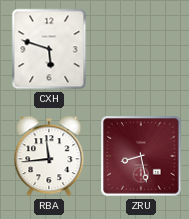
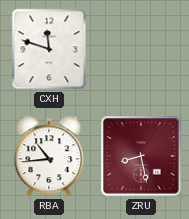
CXH: 5:48 -> 11:48
RBA: 11:44 -> 10:44
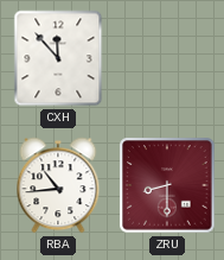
CXH: 11:48 -> 11:53
ZRU: 8:28 -> 8:30
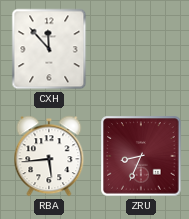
RBA: 10:44 -> 5:44
ZRU: 8:30 -> 8:34
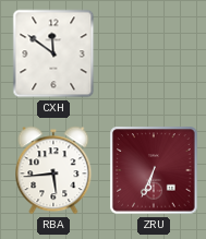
CXH: 11:53 -> 11:51
ZRU: 8:34 -> 6:34
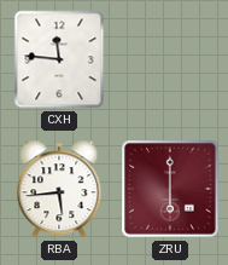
CXH: 11:51 -> 11:46
ZRU: 6:34 -> 6:00
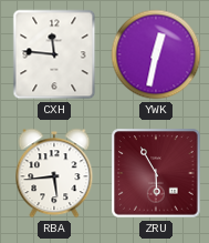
YWK: none -> 12:32
ZRU: 6:00 -> 5:55
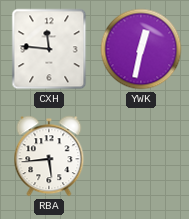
ZRU: 5:55 -> none
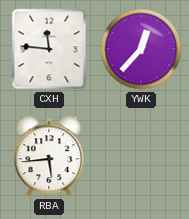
YWK: 12:32 -> 12:37
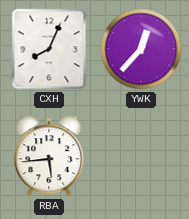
CXH: 11:46 -> 8:04
